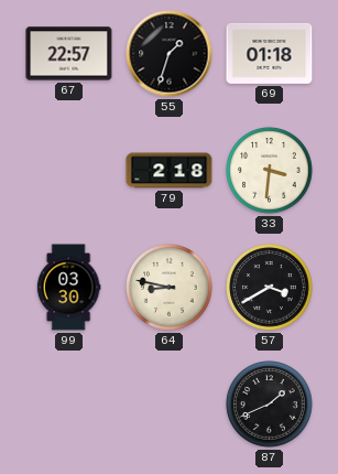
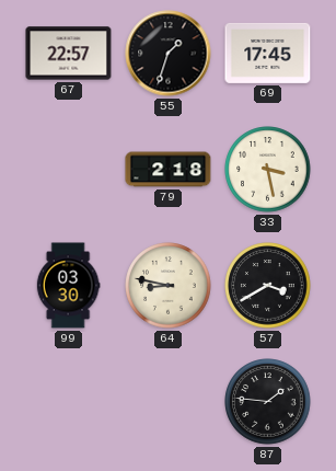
69: 01:18 -> 17:45
33: 3:31 -> 3:28
87: 1:41 -> 1:46
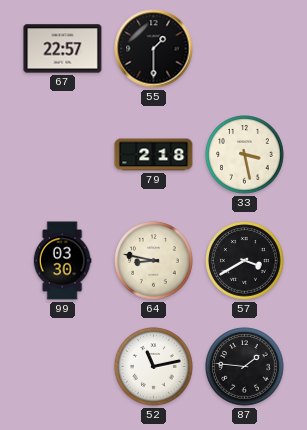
55: 1:33 -> 1:30
69: 17:45 -> none
52: none -> 11:13
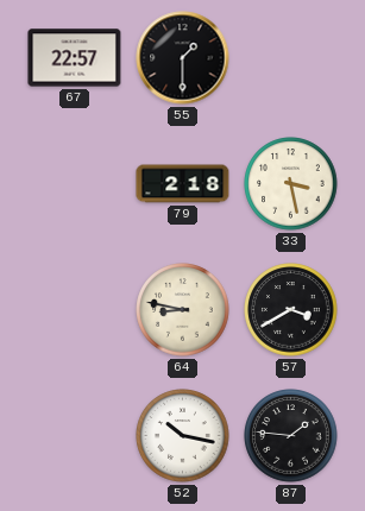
99: 03:30 -> none
52: 11:13 -> 10:17
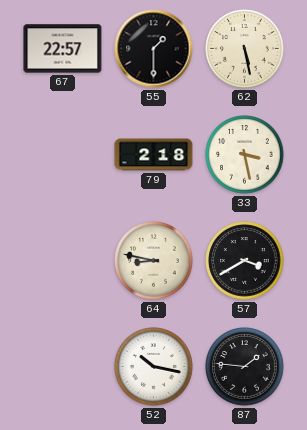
62: none -> 5:28
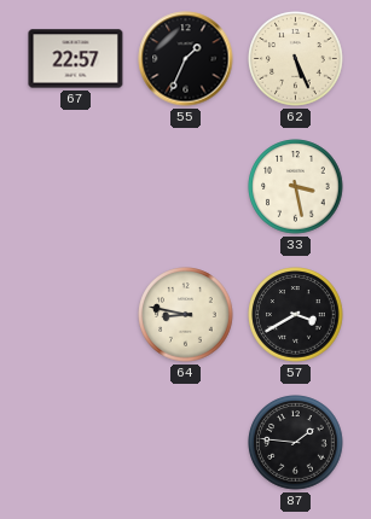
55: 1:30 -> 1:34
62: 5:28 -> 5:26
79: 2:18 -> none
52: 10:17 -> none
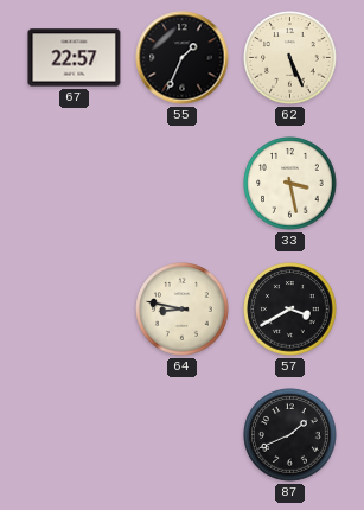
87: 1:46 -> 1:41
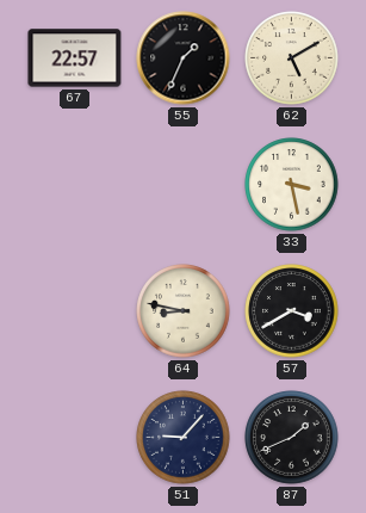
62: 5:26 -> 5:10
51: none -> 9:07
